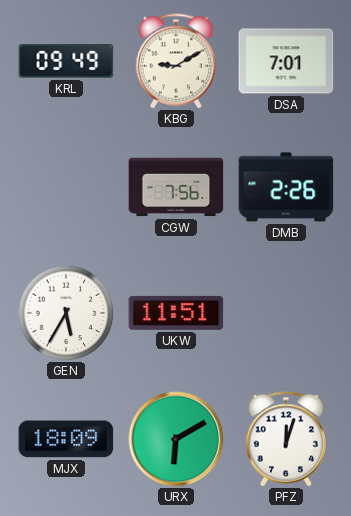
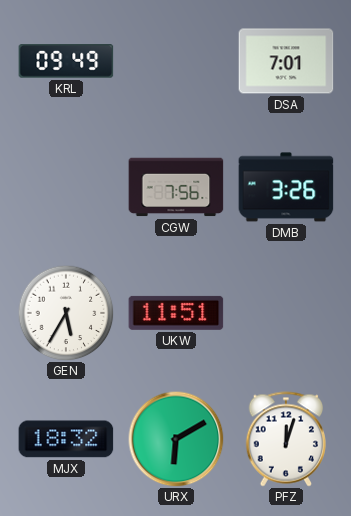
KBG: 9:10 -> none
DMB: 2:26 -> 3:26
MJX: 18:09 -> 18:32
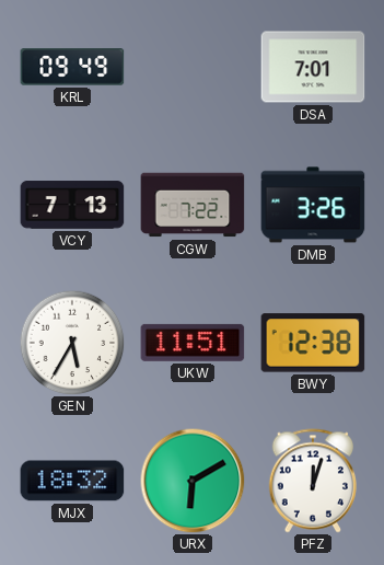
VCY: none -> 7:13
CGW: 7:56 -> 7:22
BWY: none -> 12:38
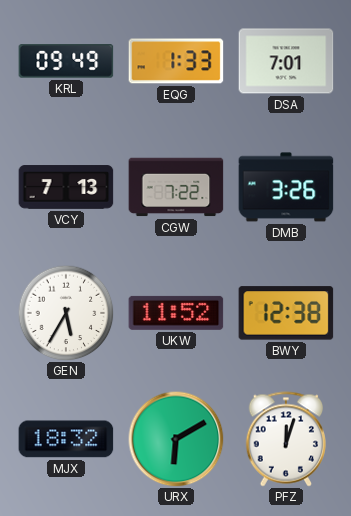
EQG: none -> 1:33
UKW: 11:51 -> 11:52
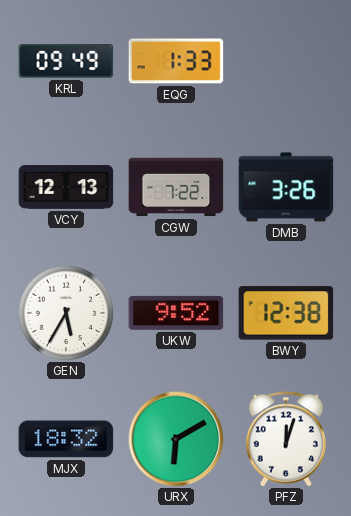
DSA: 7:01 -> none
VCY: 7:13 -> 12:13
UKW: 11:52 -> 9:52
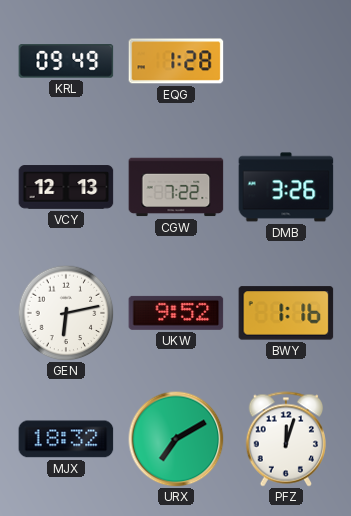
EQG: 1:33 -> 1:28
GEN: 5:35 -> 6:13
BWY: 12:38 -> 1:16
URX: 6:10 -> 7:10
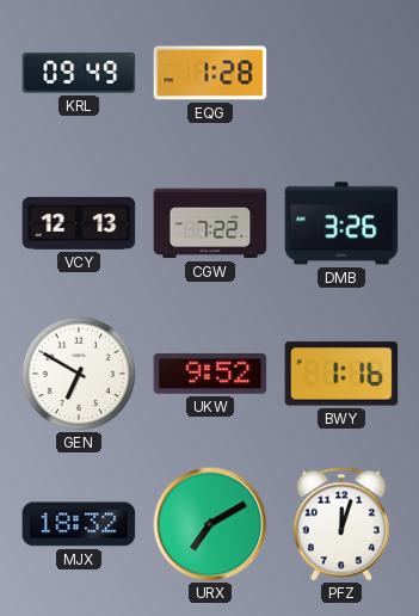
GEN: 6:13 -> 6:50
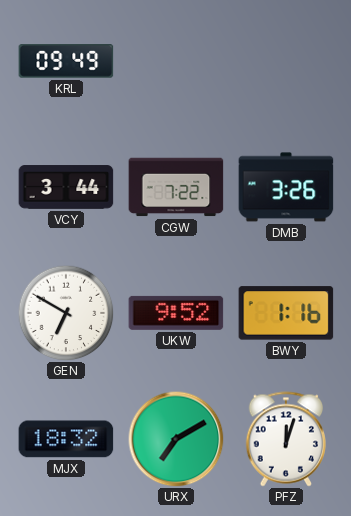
EQG: 1:28 -> none
VCY: 12:13 -> 3:44
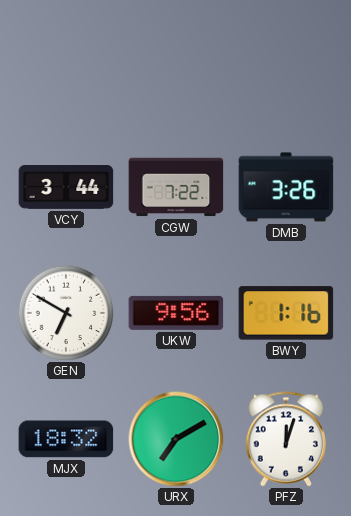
KRL: 09:49 -> none
UKW: 9:52 -> 9:56
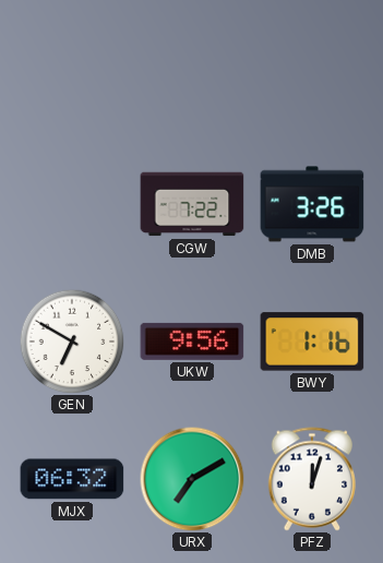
VCY: 3:44 -> none
MJX: 18:32 -> 06:32
